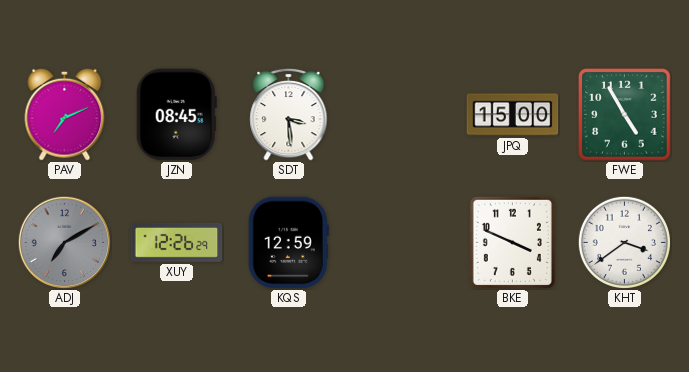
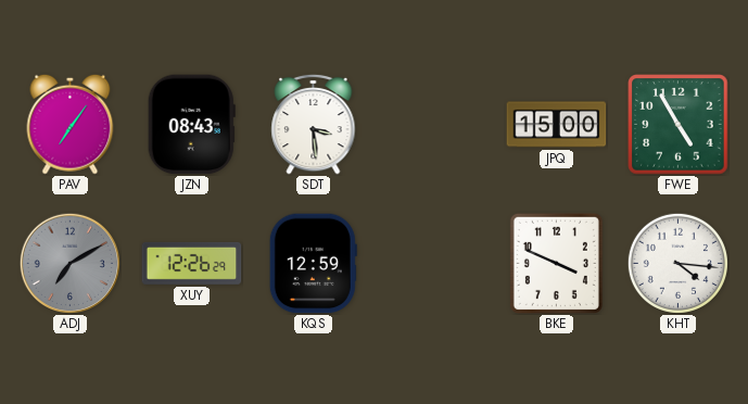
PAV: 7:11 -> 7:06
JZN: 08:45 -> 08:43
KHT: 3:39 -> 4:16
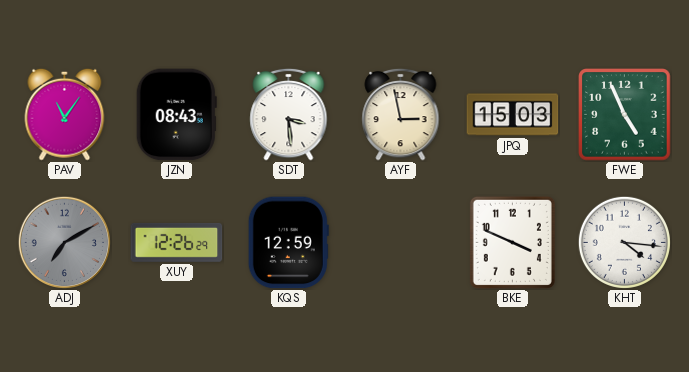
PAV: 7:06 -> 11:06
AYF: none -> 2:58
JPQ: 15:00 -> 15:03
FWE: 4:55 -> 4:56
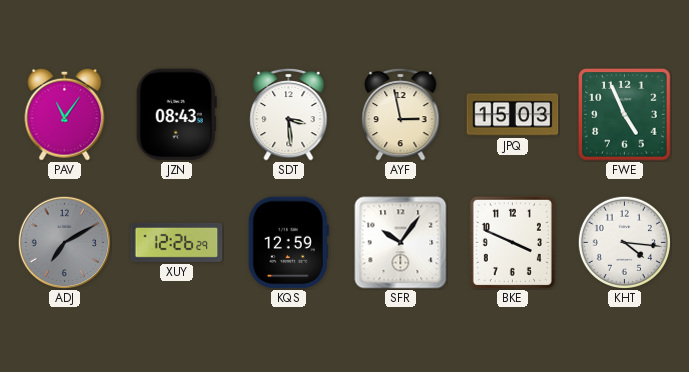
SFR: none -> 10:06
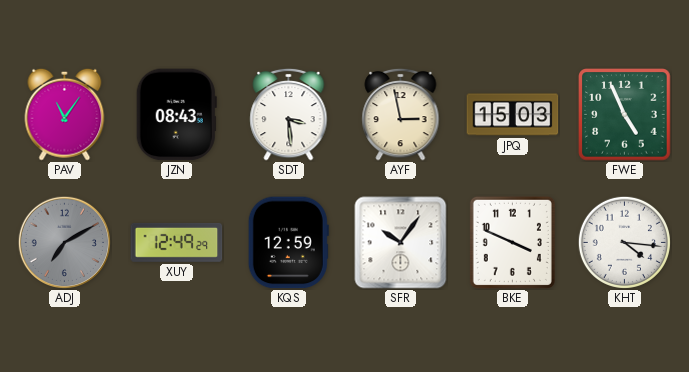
XUY: 12:26 -> 12:49
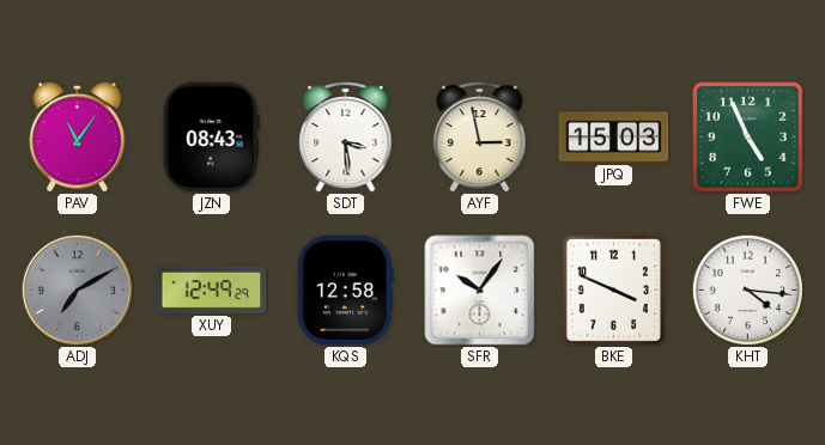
KQS: 12:59 -> 12:58
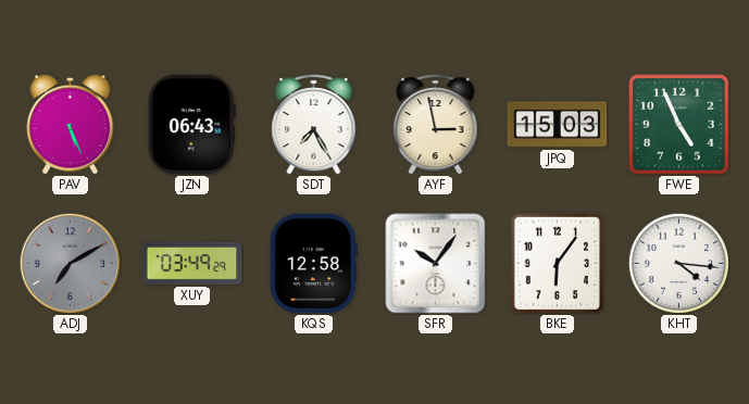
PAV: 11:06 -> 5:26
JZN: 08:43 -> 06:43
SDT: 3:29 -> 7:25
XUY: 12:49 -> 03:49
BKE: 3:49 -> 6:06
